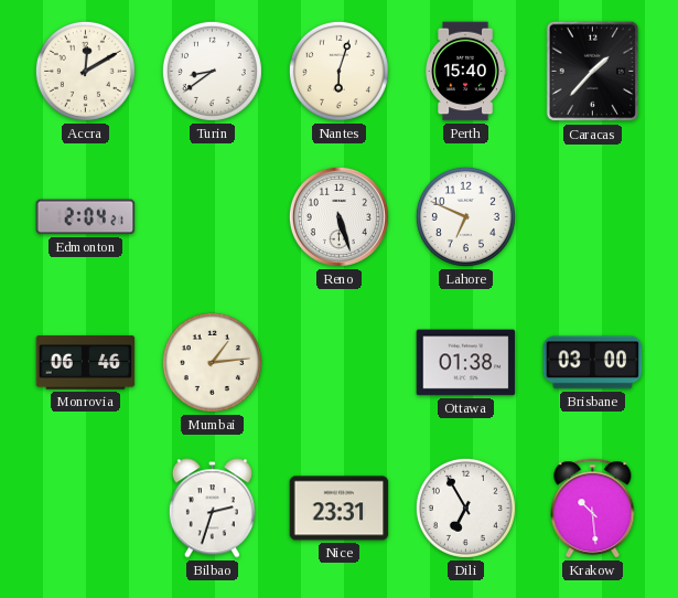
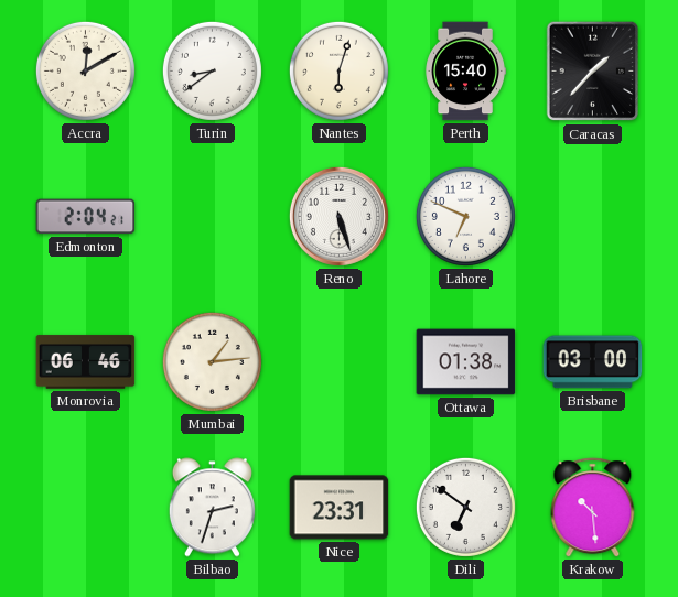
Dili: 6:55 -> 6:51
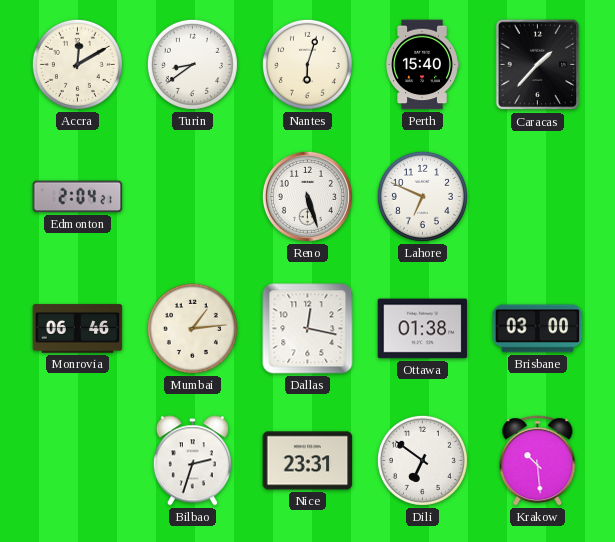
Dallas: none -> 12:17
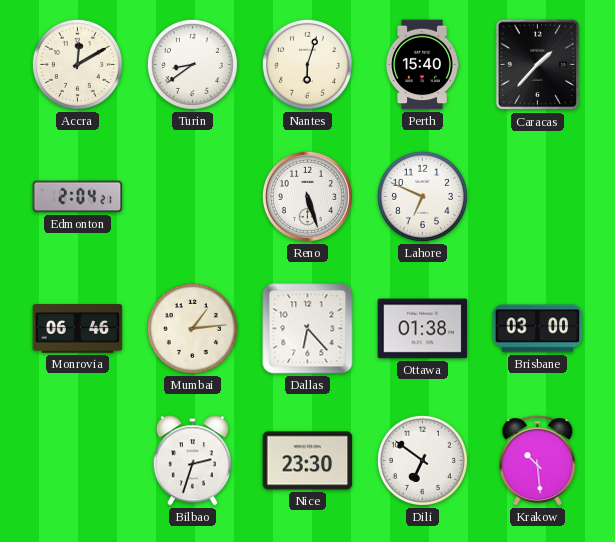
Dallas: 12:17 -> 6:23
Nice: 23:31 -> 23:30
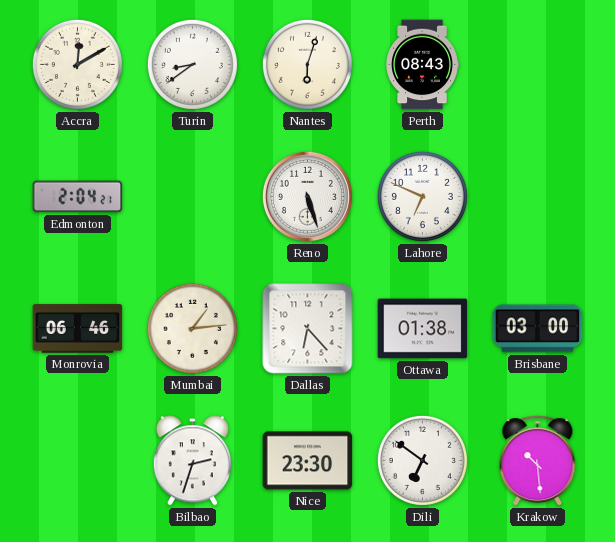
Perth: 15:40 -> 08:43
Caracas: 1:37 -> none
